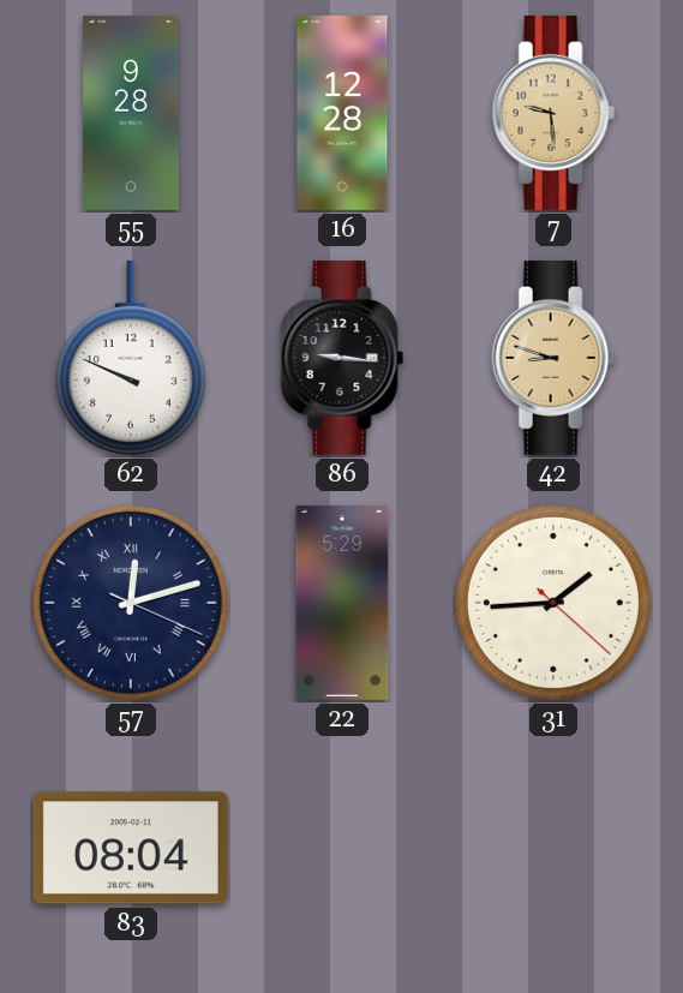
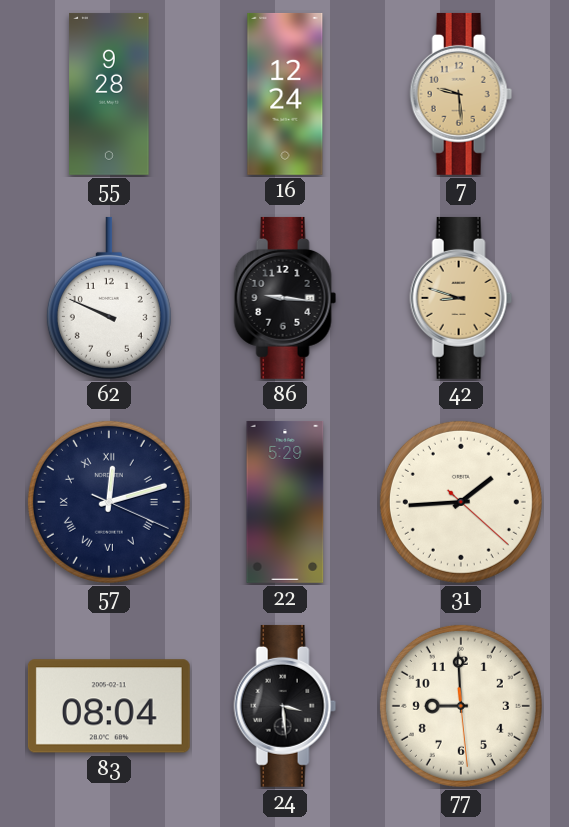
16: 12:28 -> 12:24
24: none -> 3:29
77: none -> 8:59
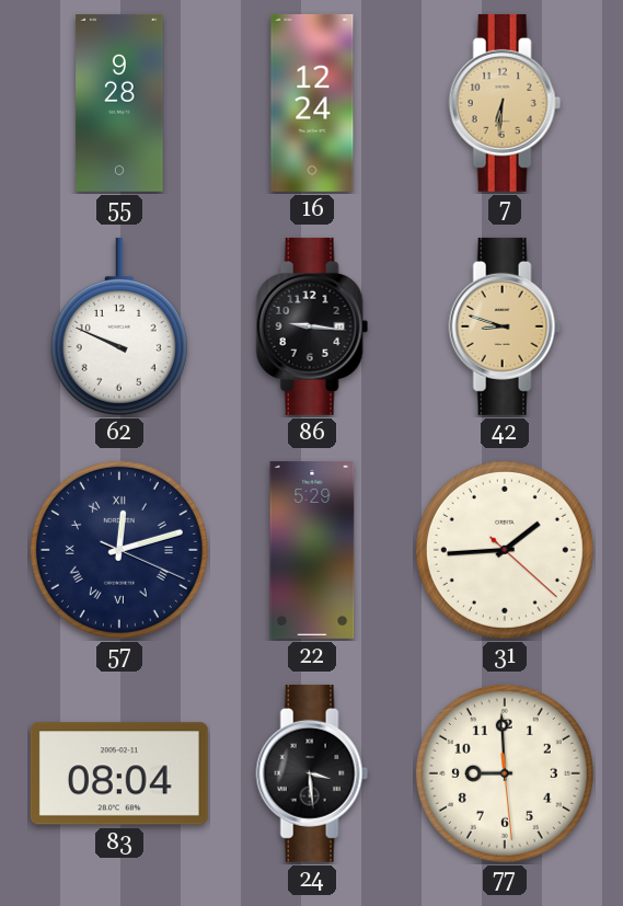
7: 9:29 -> 6:31
